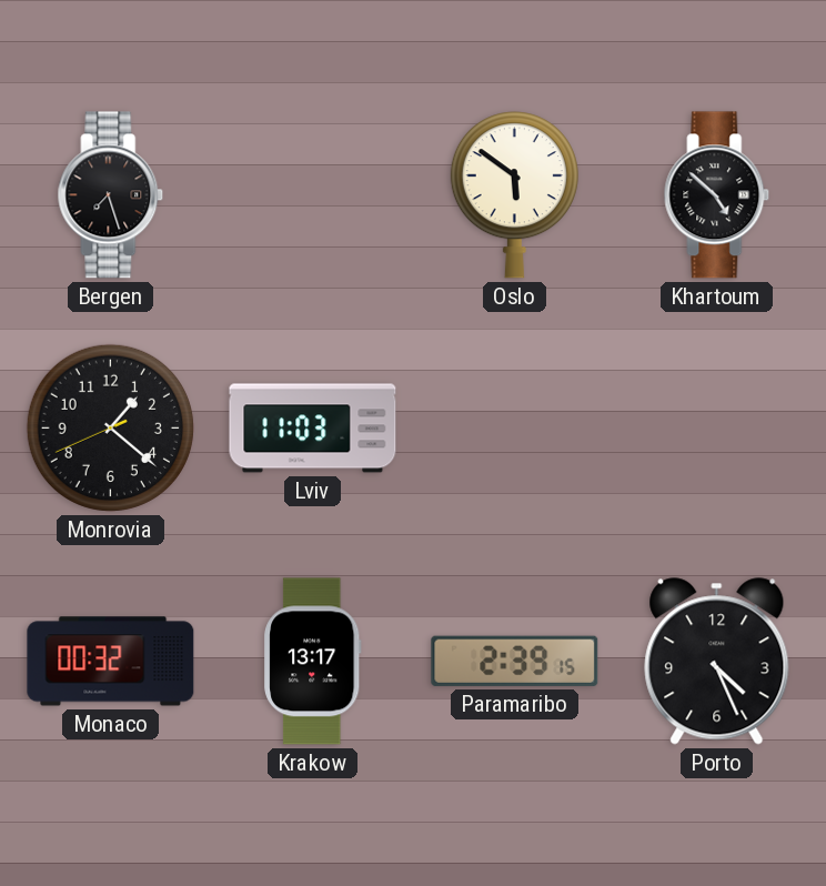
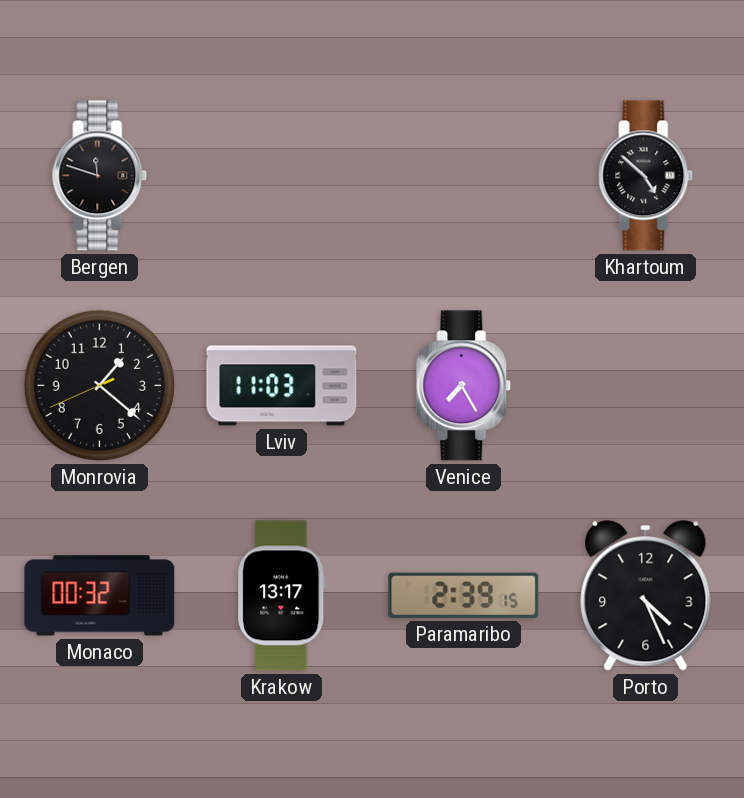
Bergen: 7:27 -> 11:48
Oslo: 5:51 -> none
Venice: none -> 7:25
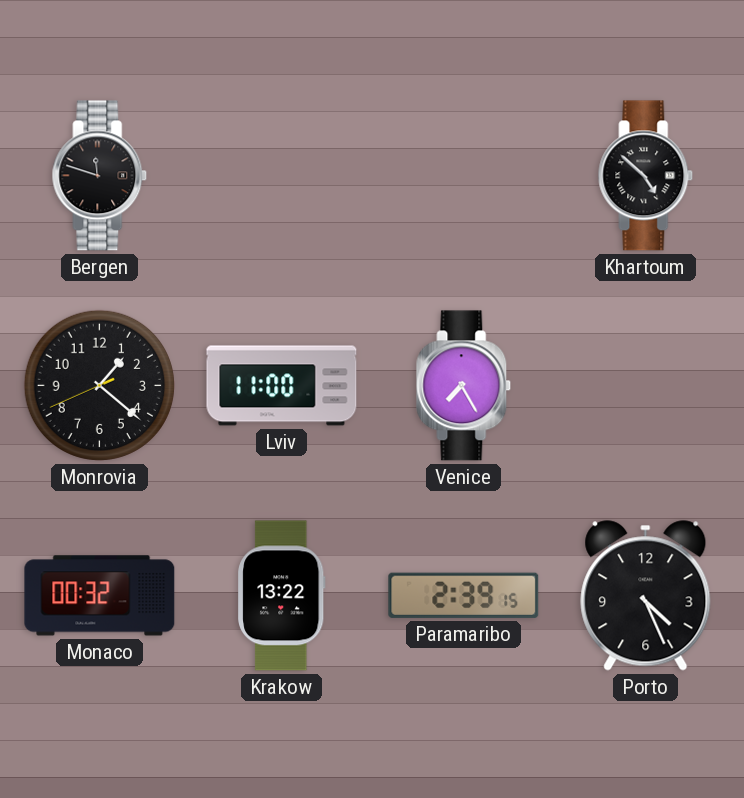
Lviv: 11:03 -> 11:00
Krakow: 13:17 -> 13:22
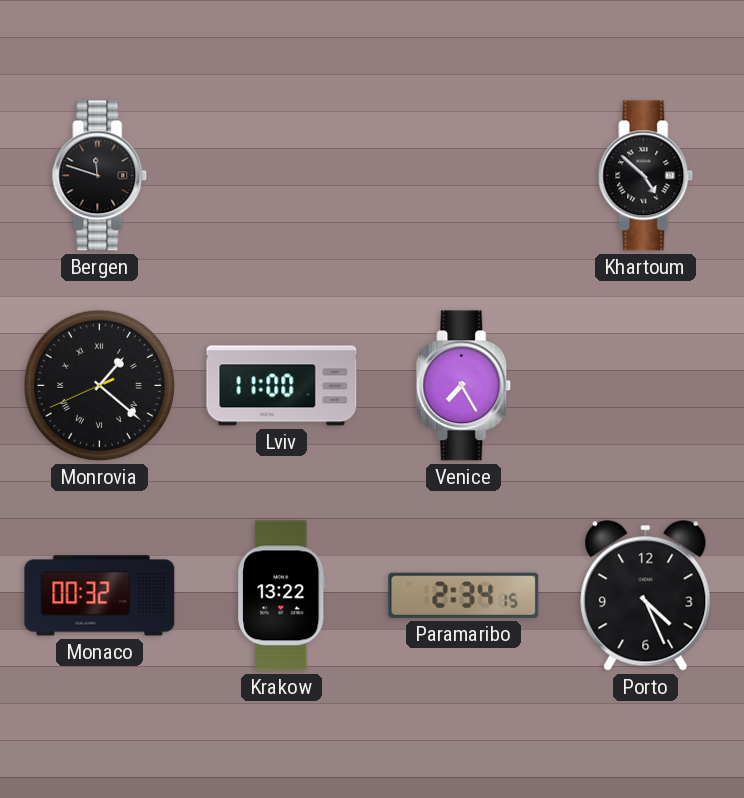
Monrovia numerals: Arabic -> Roman
Paramaribo: 2:39 -> 2:34
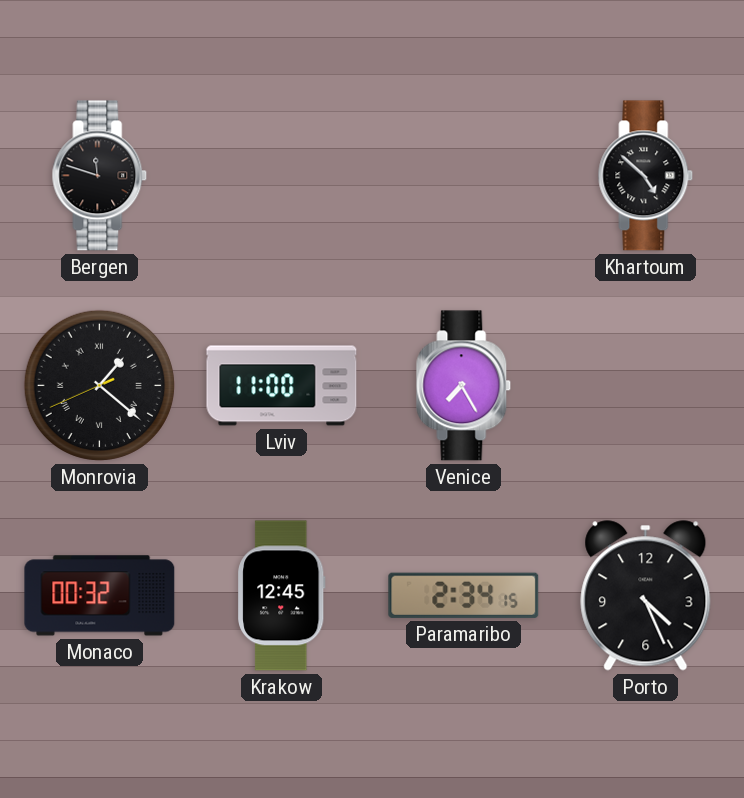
Krakow: 13:22 -> 12:45
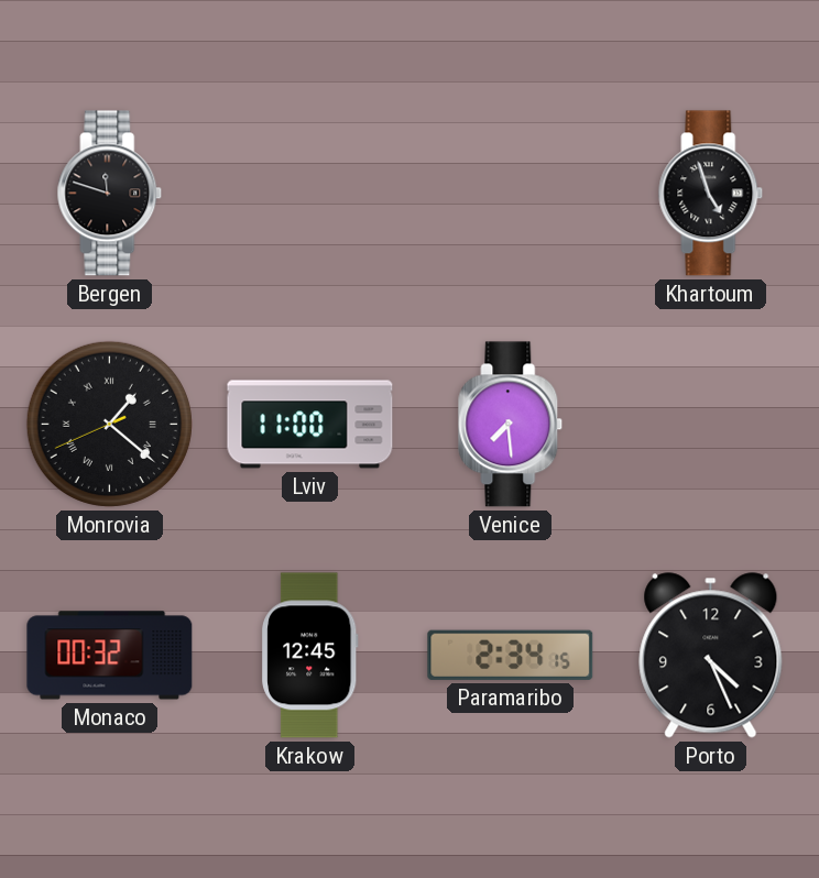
Khartoum: 4:52 -> 4:57
Venice: 7:25 -> 7:29
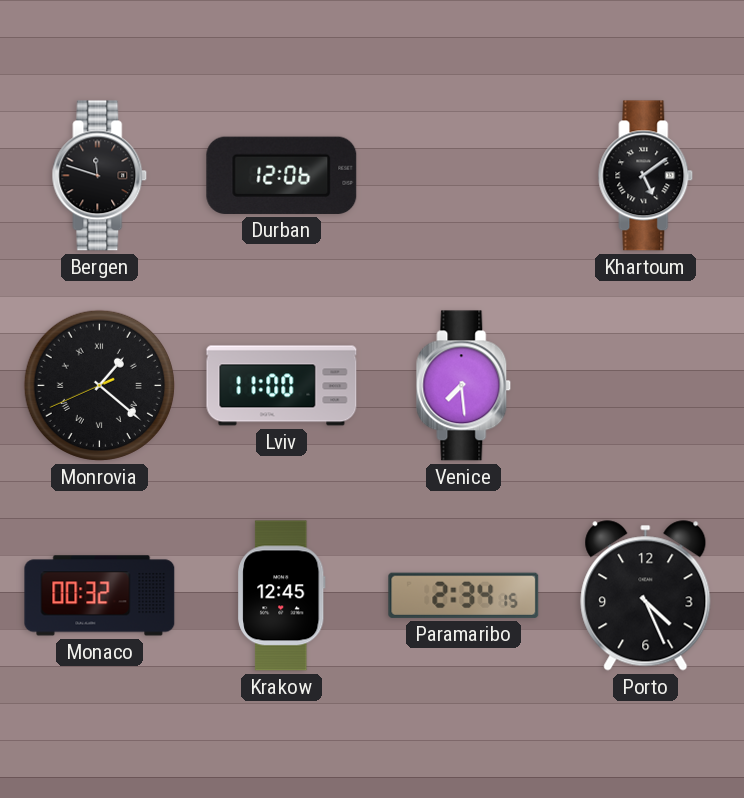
Durban: none -> 12:06
Khartoum: 4:57 -> 5:09
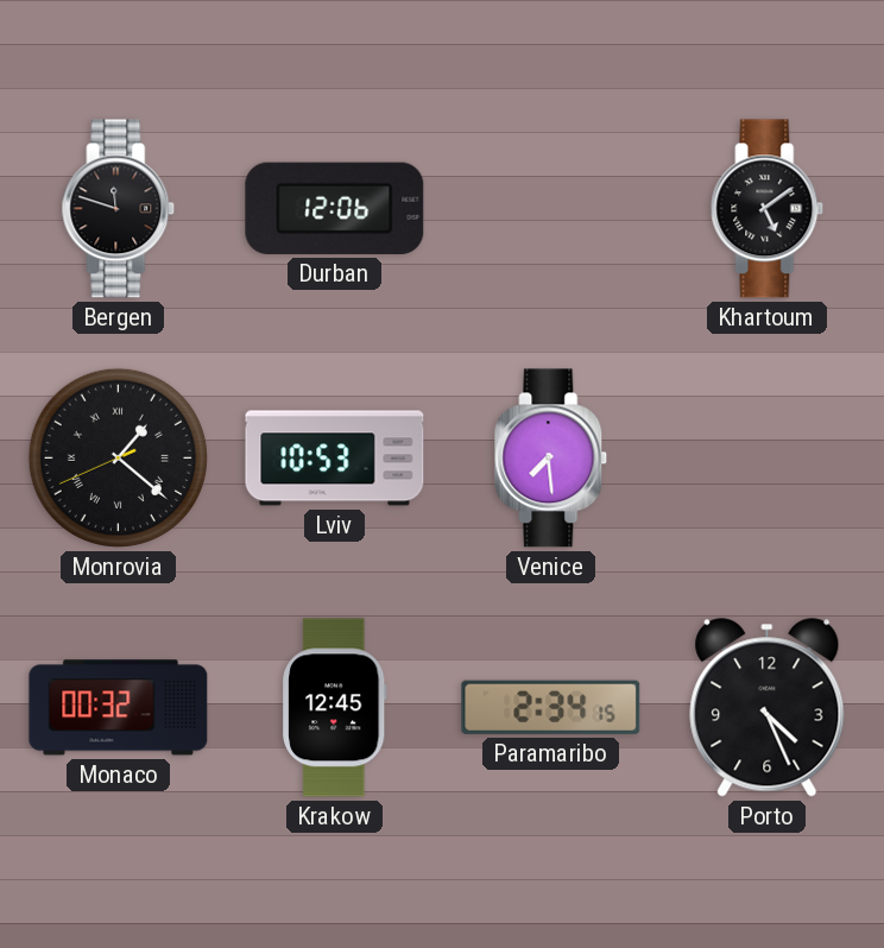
Lviv: 11:00 -> 10:53
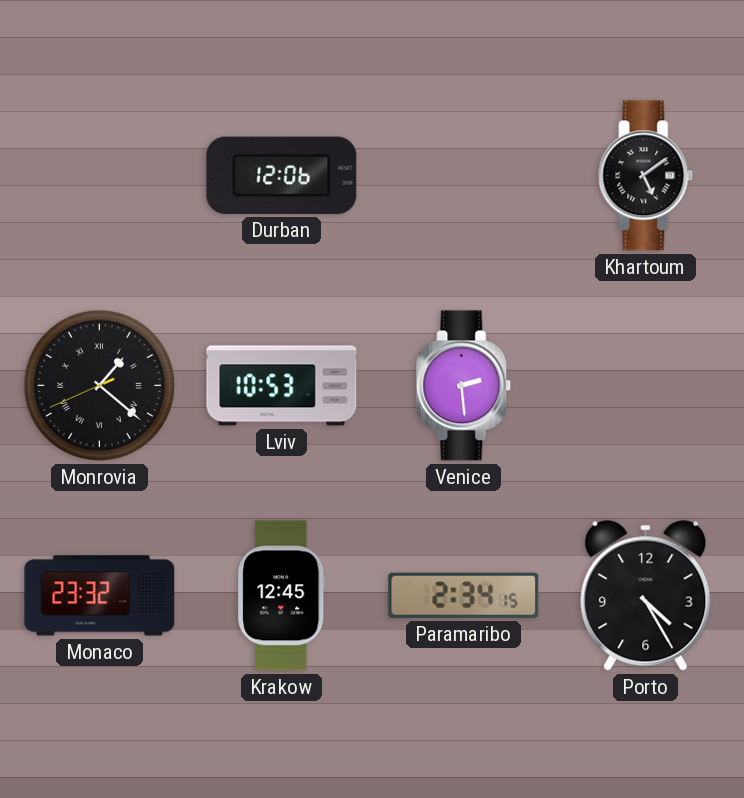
Bergen: 11:48 -> none
Venice: 7:29 -> 2:29
Monaco: 00:32 -> 23:32
Porto: 4:26 -> 4:25
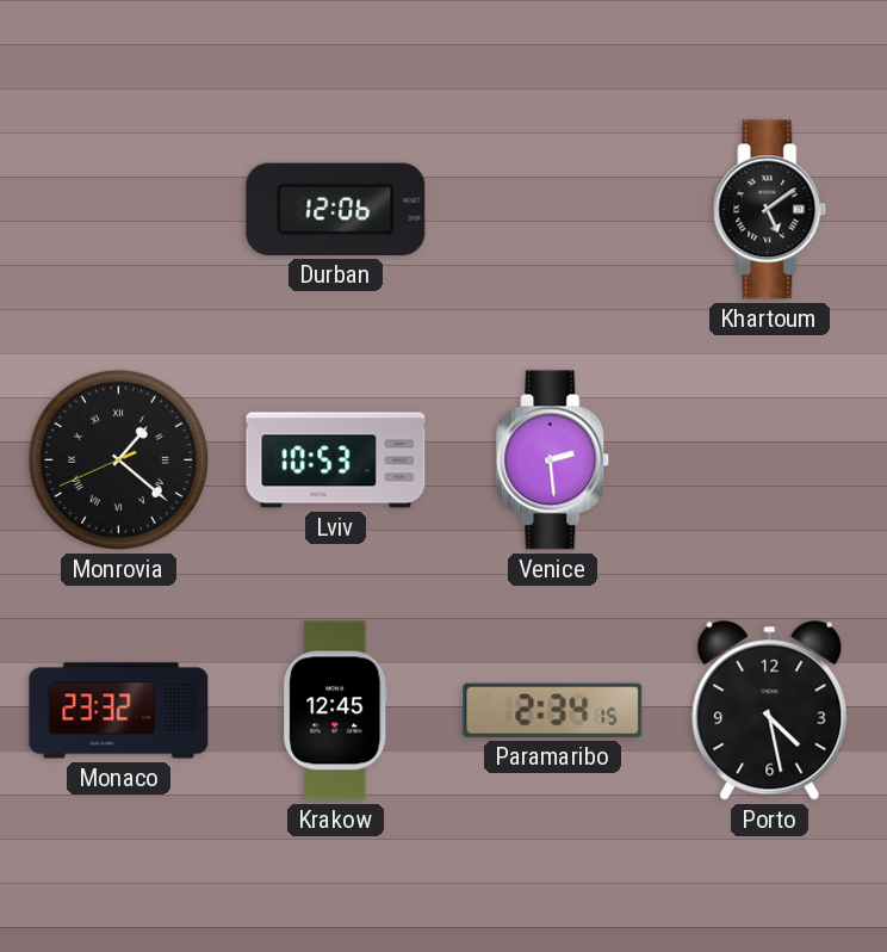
Porto: 4:25 -> 4:28
